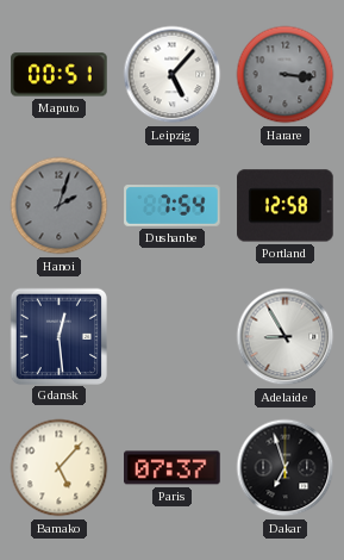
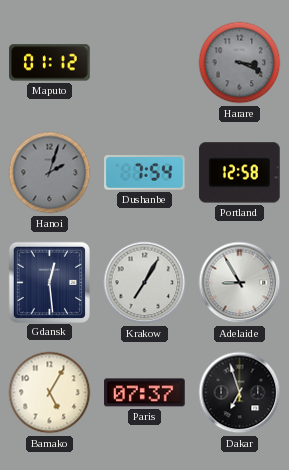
Maputo: 00:51 -> 01:12
Leipzig: 5:07 -> none
Harare: 3:16 -> 3:19
Krakow: none -> 7:05
Bamako: 5:07 -> 5:05
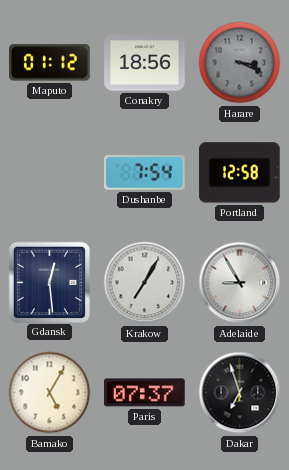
Conakry: none -> 18:56
Hanoi: 2:03 -> none
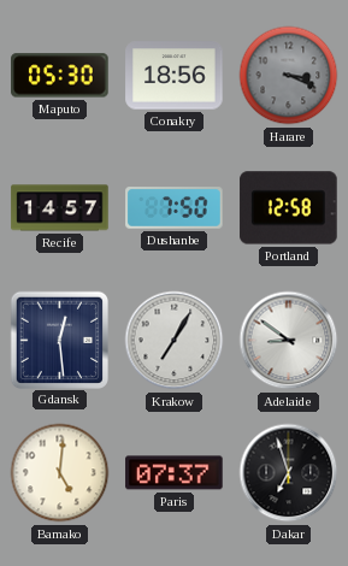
Maputo: 01:12 -> 05:30
Recife: none -> 14:57
Dushanbe: 7:54 -> 7:50
Adelaide: 8:55 -> 8:51
Bamako: 5:05 -> 5:01
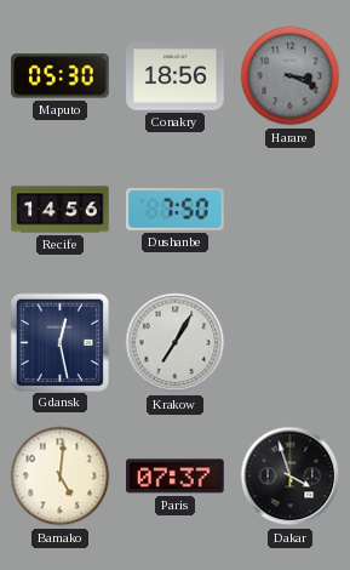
Recife: 14:57 -> 14:56
Portland: 12:58 -> none
Gdansk: 12:29 -> 12:28
Adelaide: 8:51 -> none
Dakar: 6:57 -> 3:57
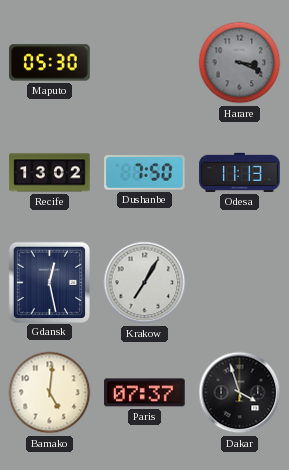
Conakry: 18:56 -> none
Recife: 14:56 -> 13:02
Odesa: none -> 11:13
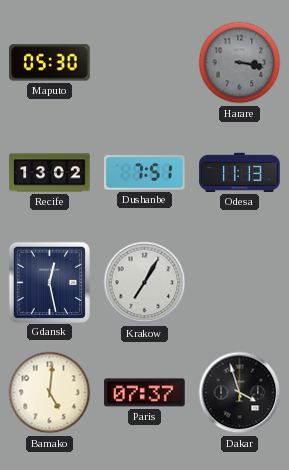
Harare: 3:19 -> 3:17
Dushanbe: 7:50 -> 7:51
